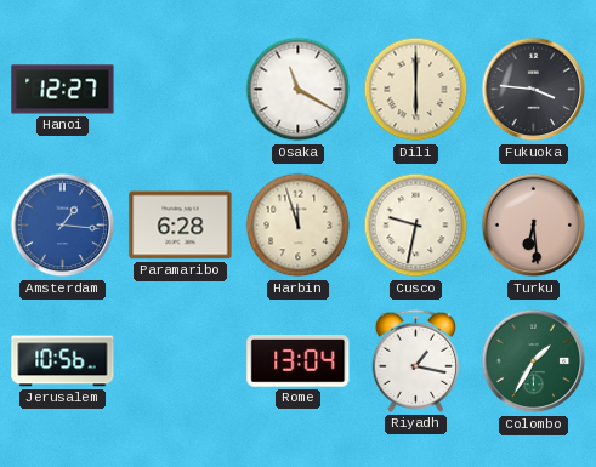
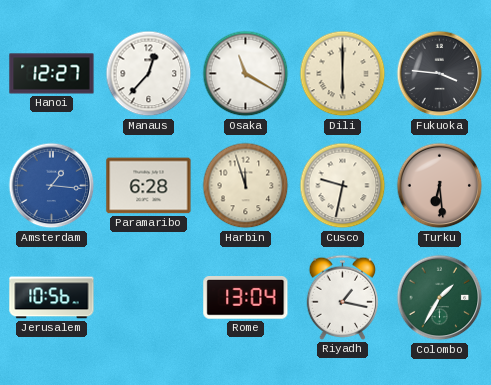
Manaus: none -> 12:37
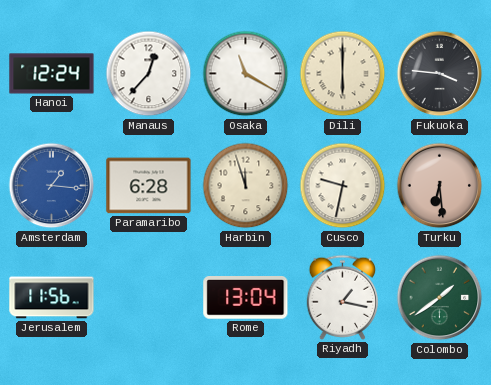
Hanoi: 12:27 -> 12:24
Jerusalem: 10:56 -> 11:56
Colombo: 1:35 -> 1:39
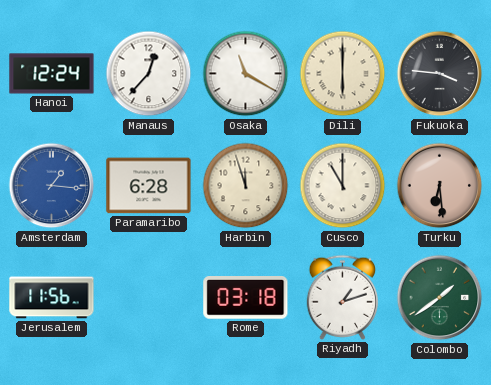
Cusco: 9:32 -> 11:00
Rome: 13:04 -> 03:18
Riyadh: 1:17 -> 1:12
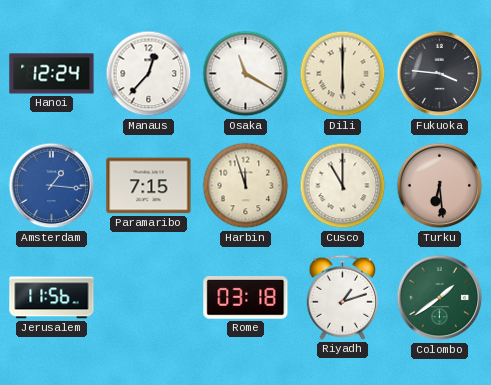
Paramaribo: 6:28 -> 7:15
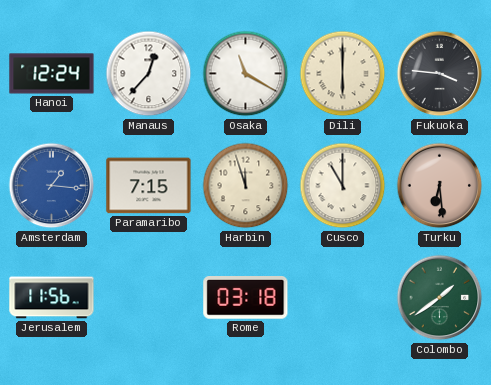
Riyadh: 1:12 -> none
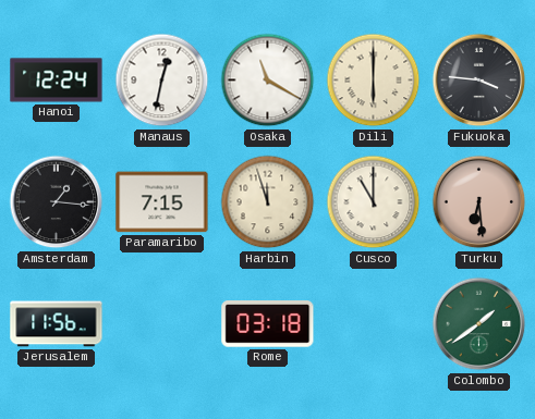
Manaus: 12:37 -> 12:32
Amsterdam dial: blue -> black
